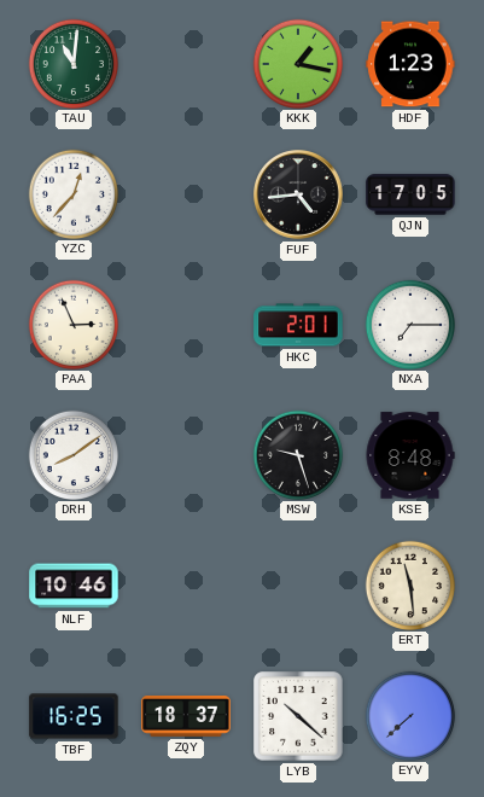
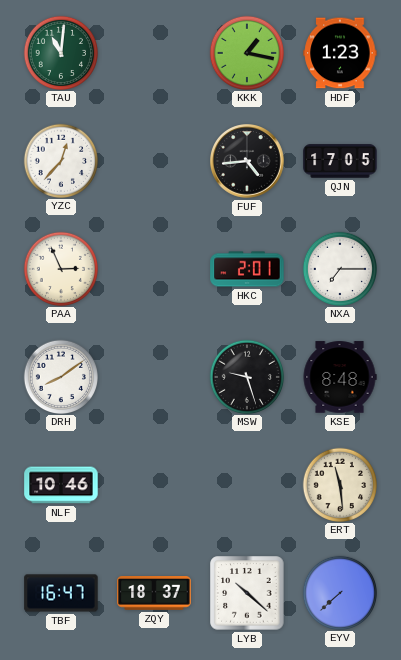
TBF: 16:25 -> 16:47
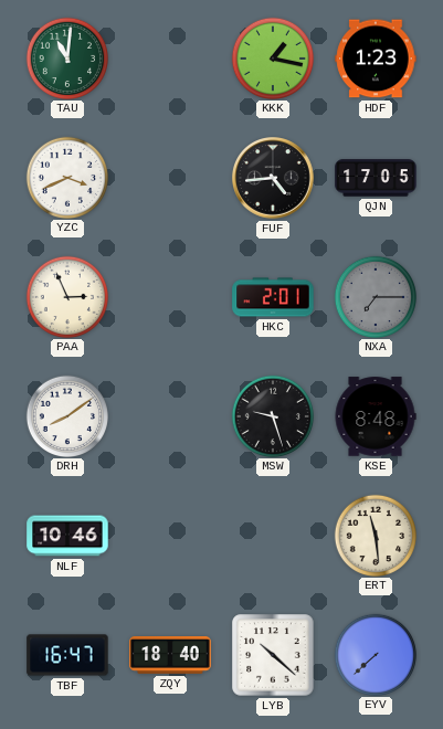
YZC: 12:37 -> 3:41
NXA dial: white -> grey
ZQY: 18:37 -> 18:40
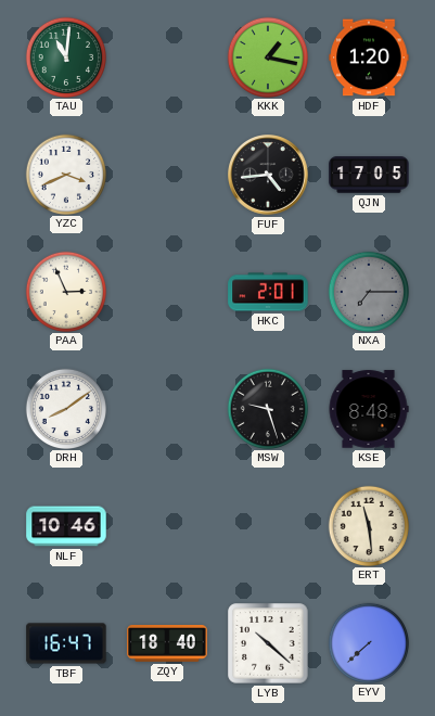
HDF: 1:23 -> 1:20
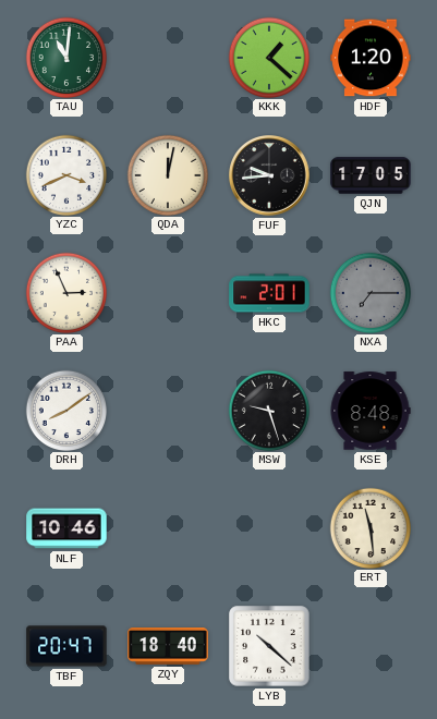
KKK: 1:17 -> 1:22
QDA: none -> 12:02
FUF: 4:44 -> 9:44
TBF: 16:47 -> 20:47
EYV: 7:38 -> none
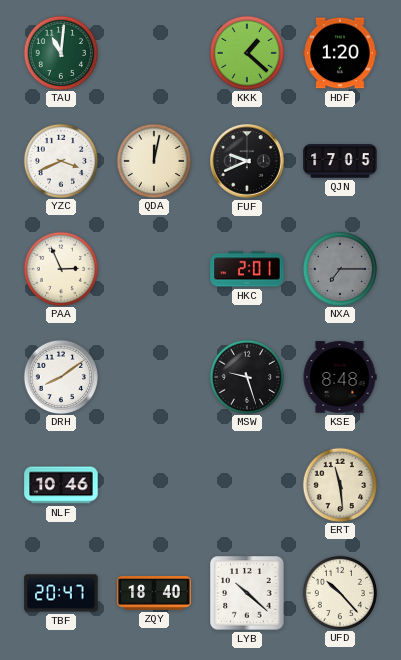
FUF: 9:44 -> 9:41
UFD: none -> 10:23
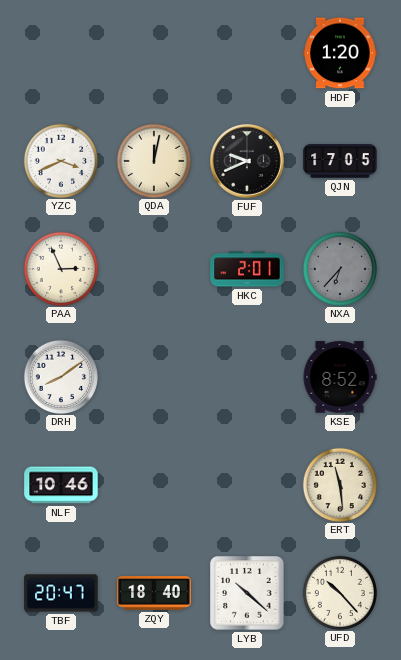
TAU: 11:01 -> none
KKK: 1:22 -> none
NXA: 7:15 -> 6:37
MSW: 9:27 -> none
KSE: 8:48 -> 8:52
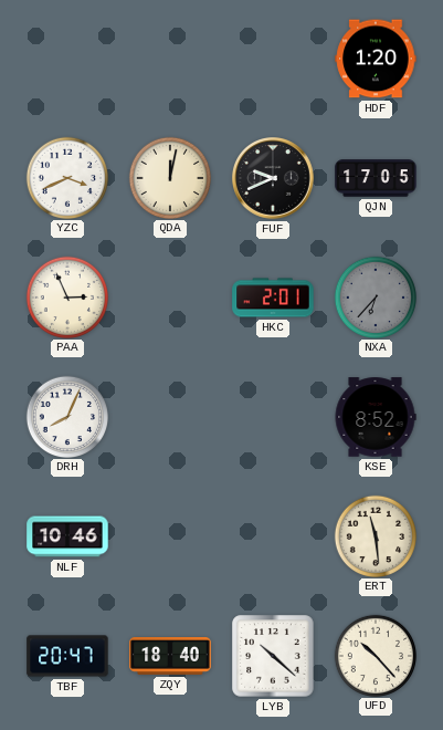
DRH: 8:09 -> 8:04
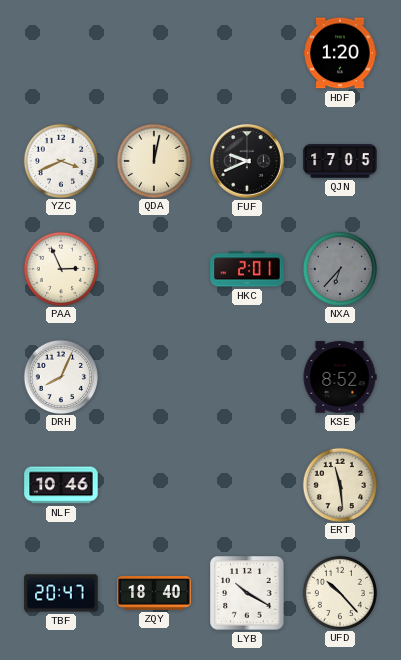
LYB: 10:22 -> 10:20
